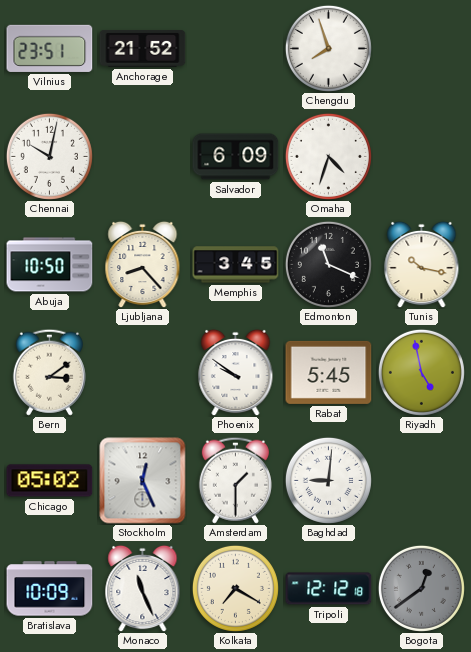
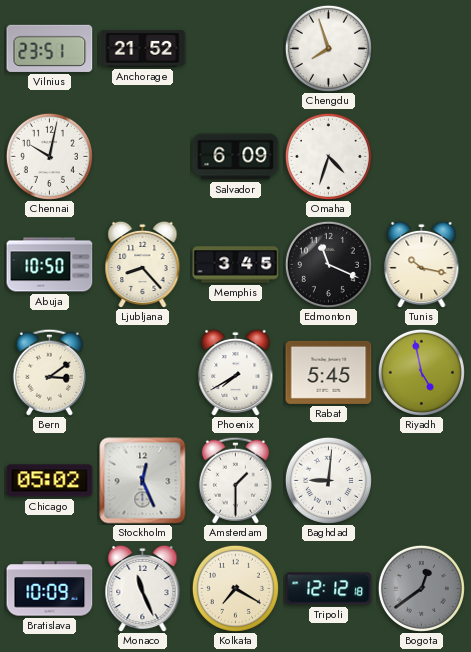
Phoenix: 9:51 -> 7:40
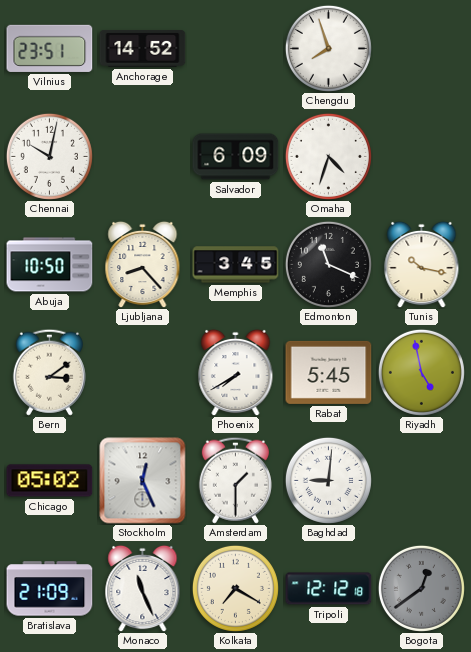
Anchorage: 21:52 -> 14:52
Bratislava: 10:09 -> 21:09
